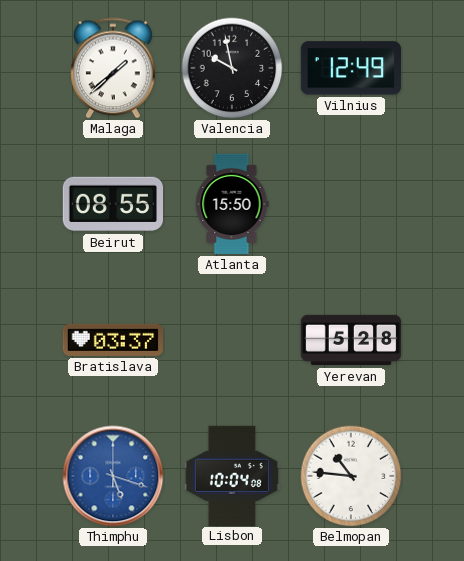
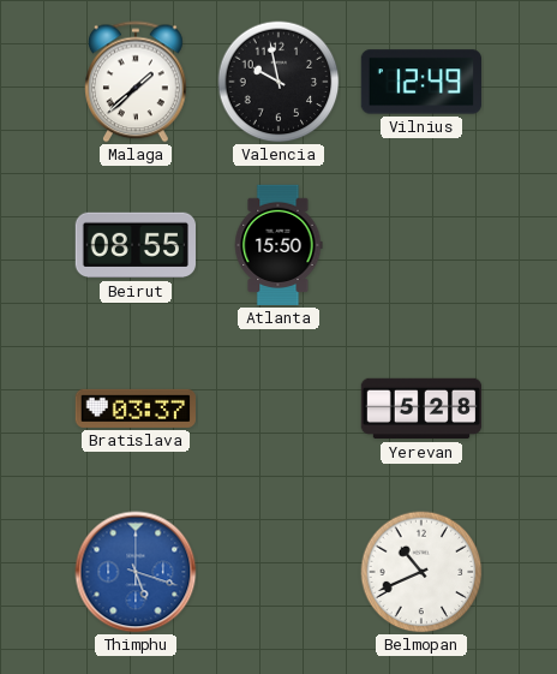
Lisbon: 10:04 -> none
Belmopan: 10:46 -> 10:41
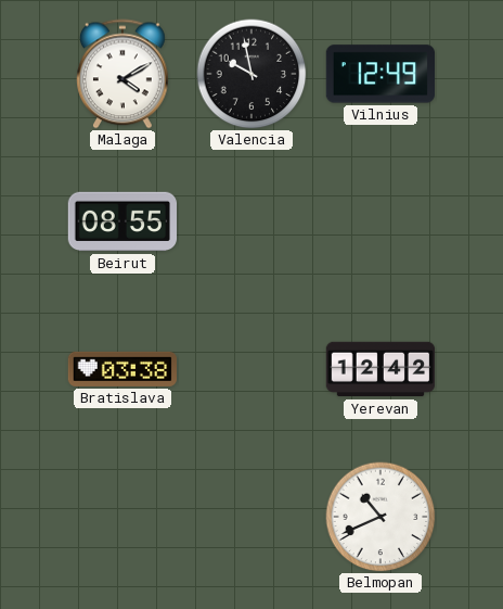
Malaga: 1:38 -> 4:10
Atlanta: 15:50 -> none
Bratislava: 03:37 -> 03:38
Yerevan: 5:28 -> 12:42
Thimphu: 5:18 -> none
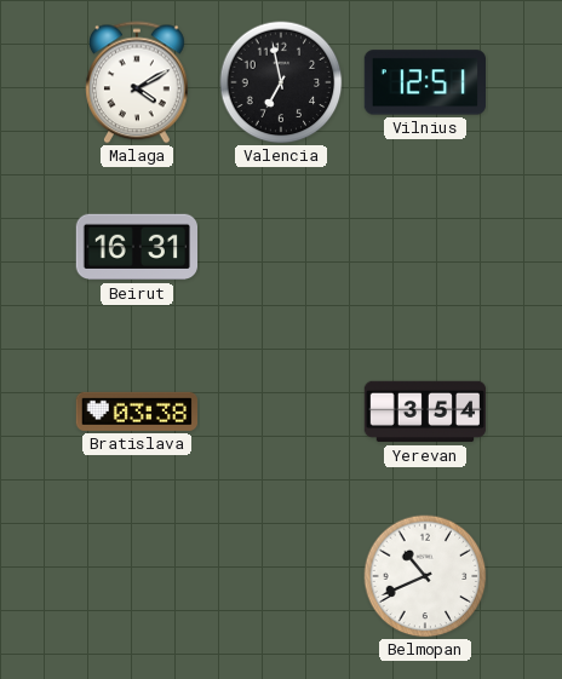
Valencia: 9:58 -> 6:58
Vilnius: 12:49 -> 12:51
Beirut: 08:55 -> 16:31
Yerevan: 12:42 -> 3:54
